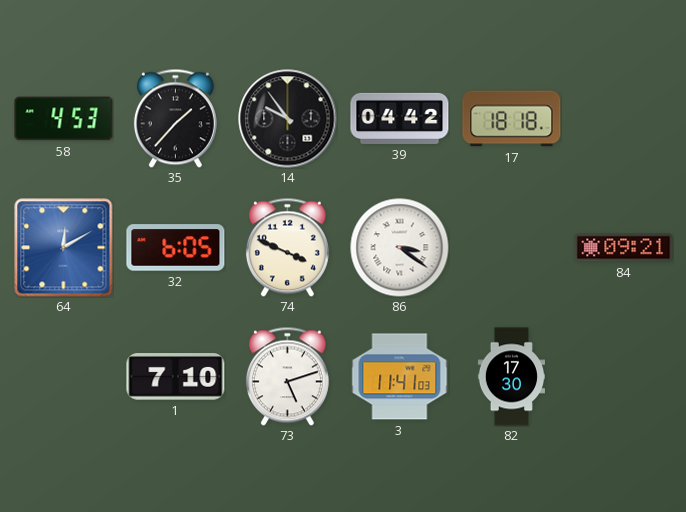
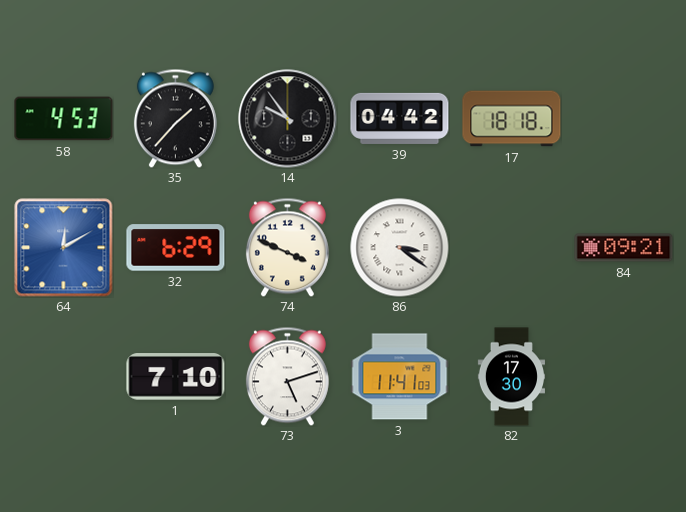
32: 6:05 -> 6:29
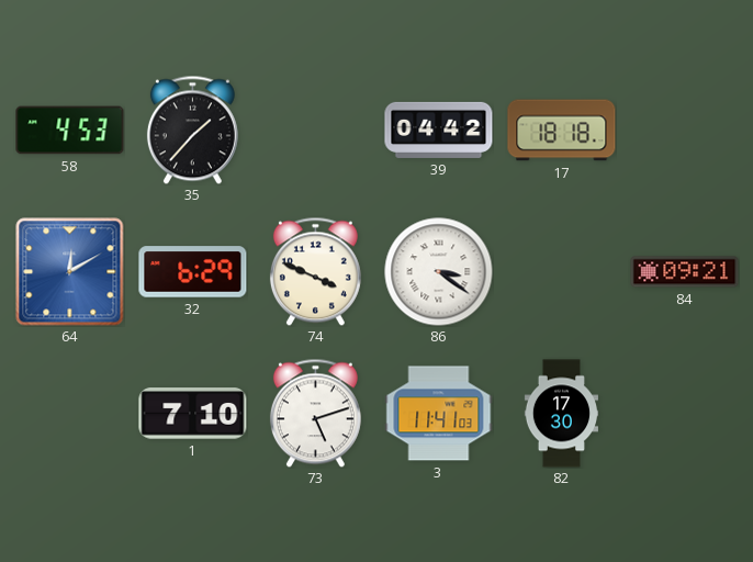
14: 9:54 -> none
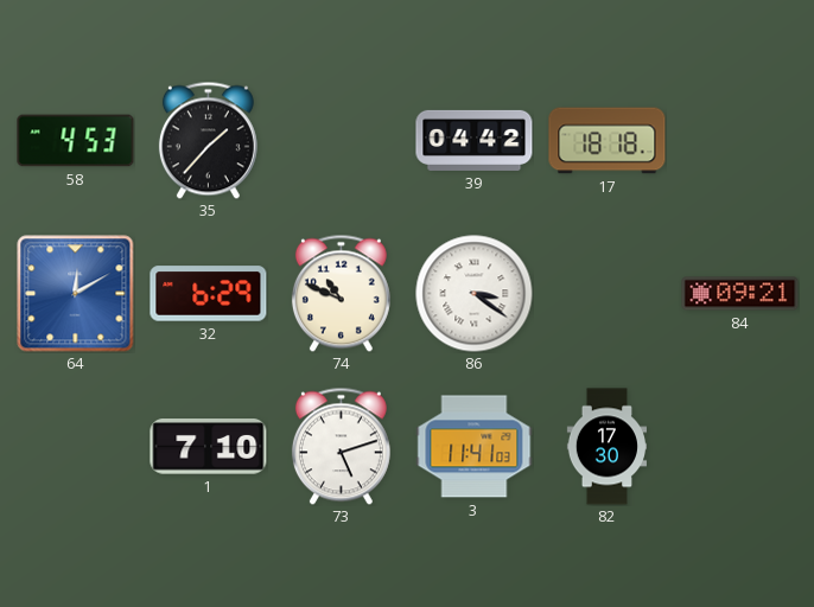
74: 3:49 -> 10:49
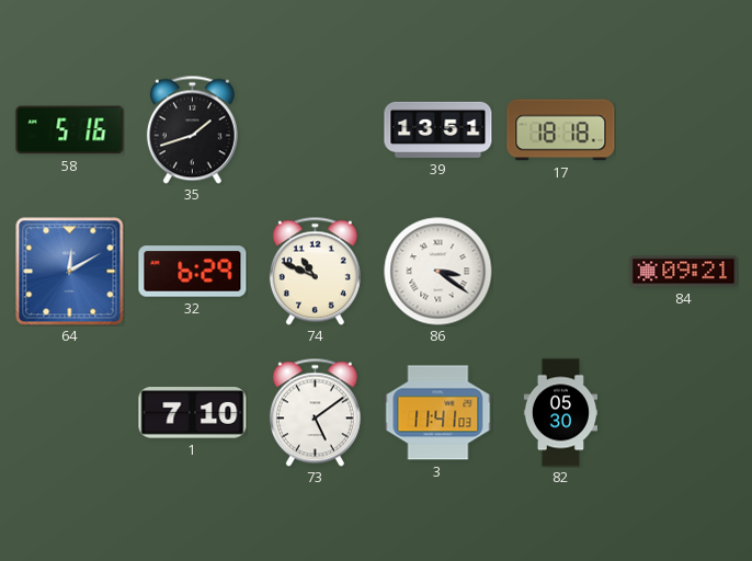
58: 4:53 -> 5:16
35: 1:37 -> 1:42
39: 04:42 -> 13:51
73: 5:12 -> 5:09
82: 17:30 -> 05:30
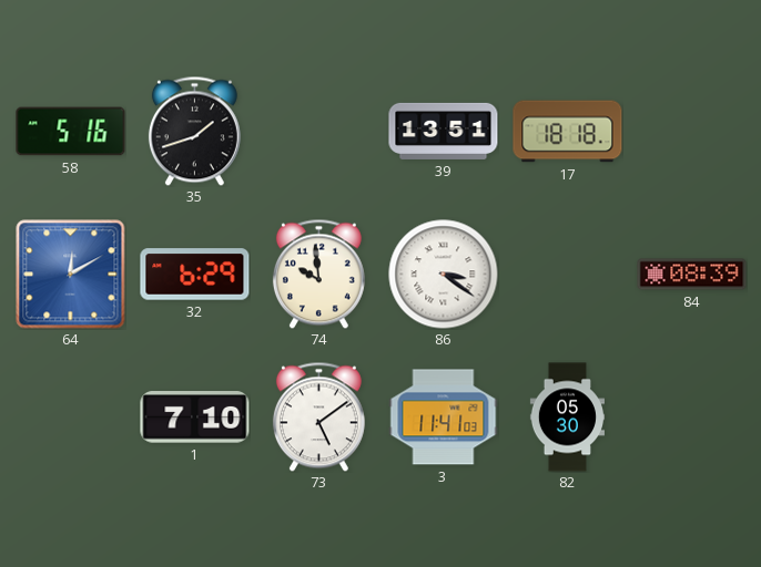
74: 10:49 -> 9:59
84: 09:21 -> 08:39
